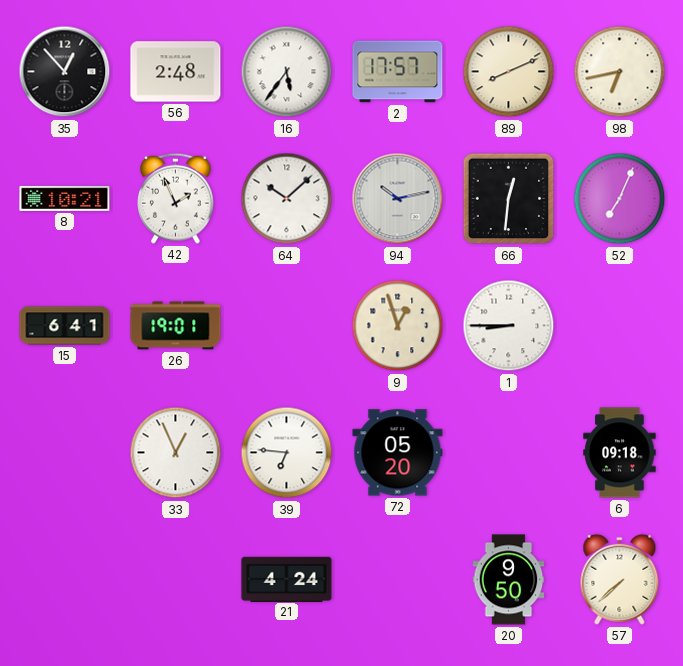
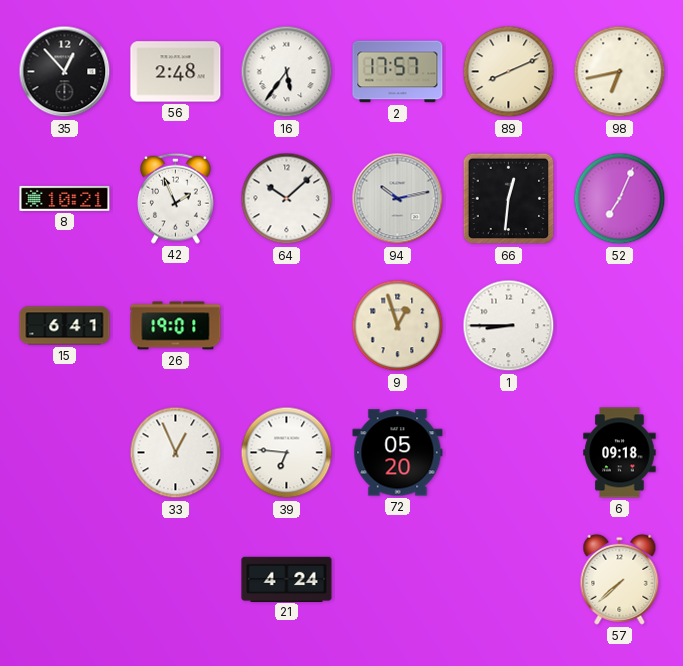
20: 9:50 -> none
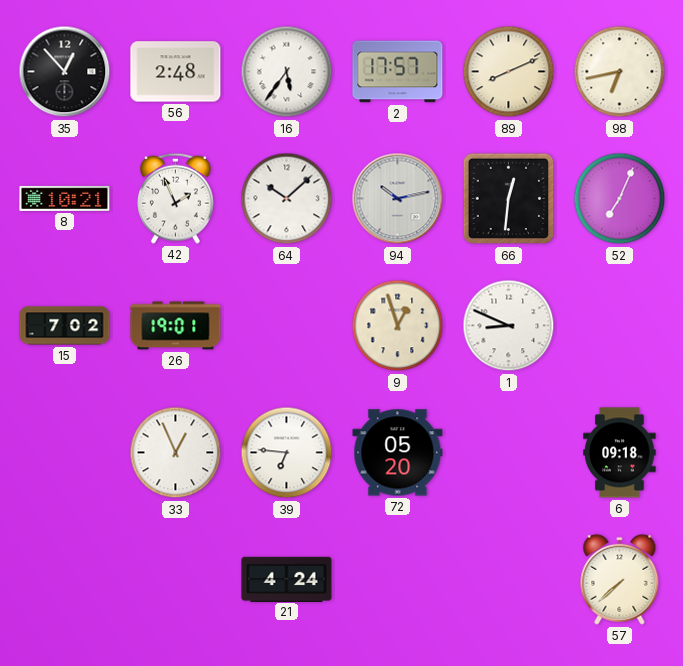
15: 6:41 -> 7:02
1: 8:45 -> 8:49
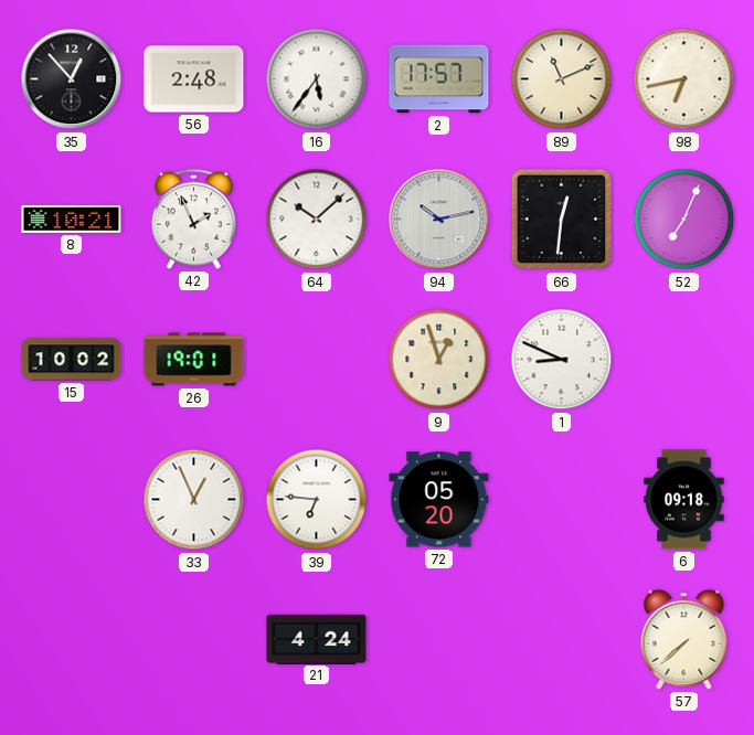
89: 8:11 -> 11:11
15: 7:02 -> 10:02
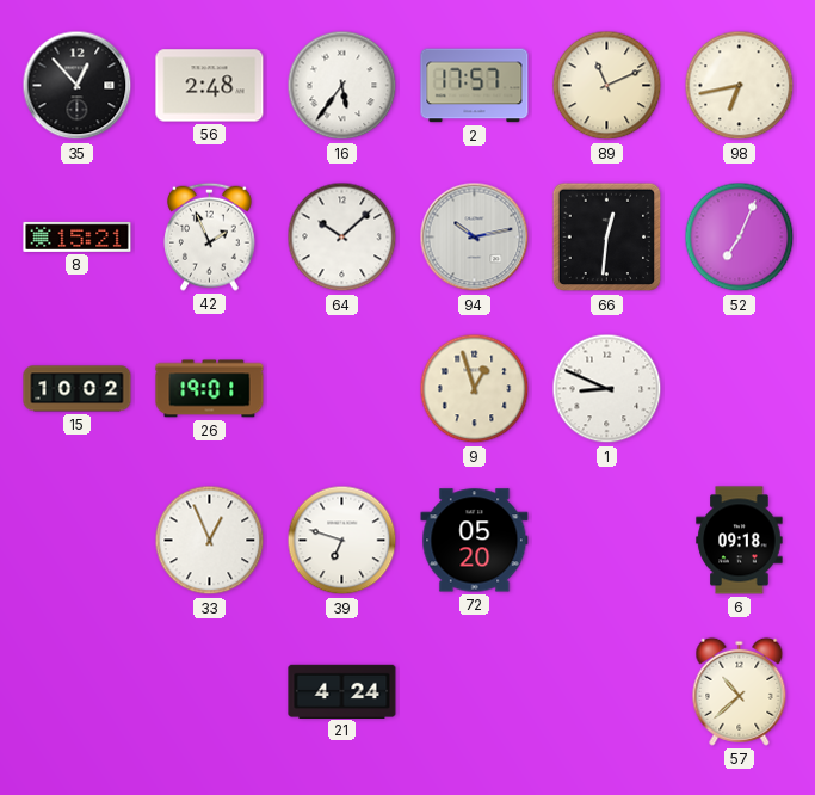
8: 10:21 -> 15:21
39: 6:46 -> 6:48
57: 7:38 -> 10:38
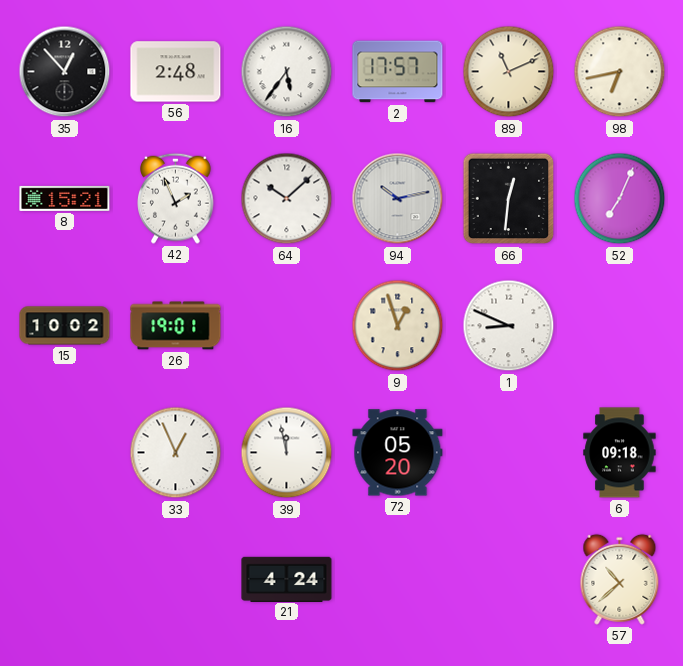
39: 6:48 -> 11:58
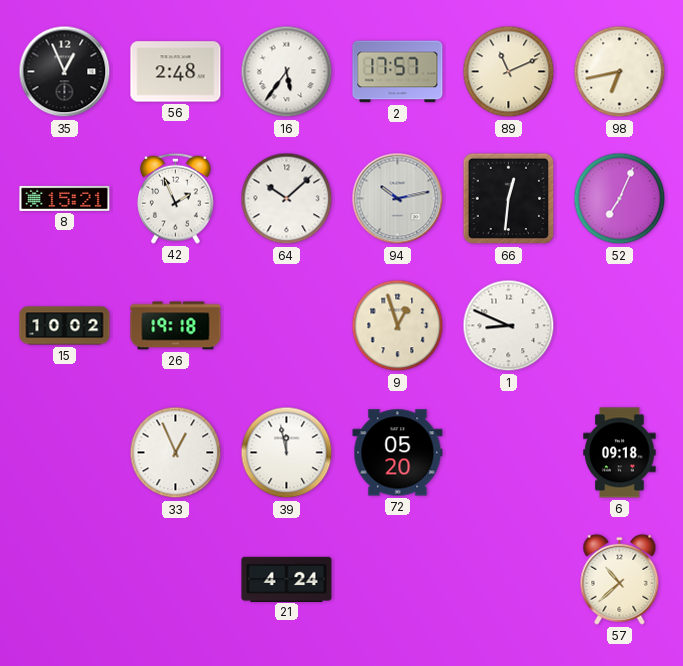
35: 12:53 -> 12:56
26: 19:01 -> 19:18
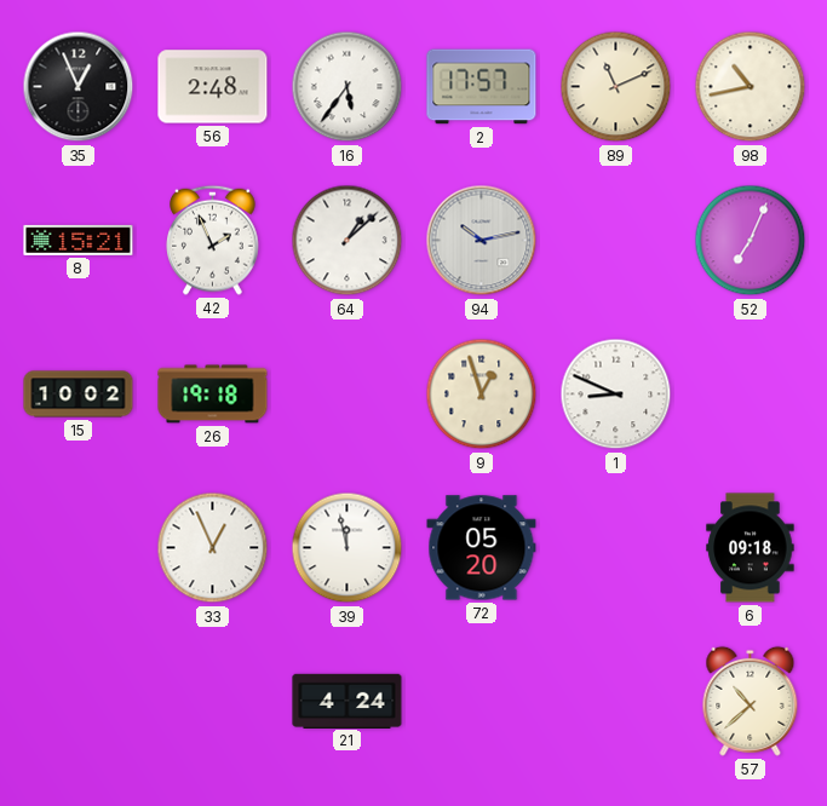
98: 6:43 -> 10:43
64: 10:08 -> 1:08
66: 12:31 -> none
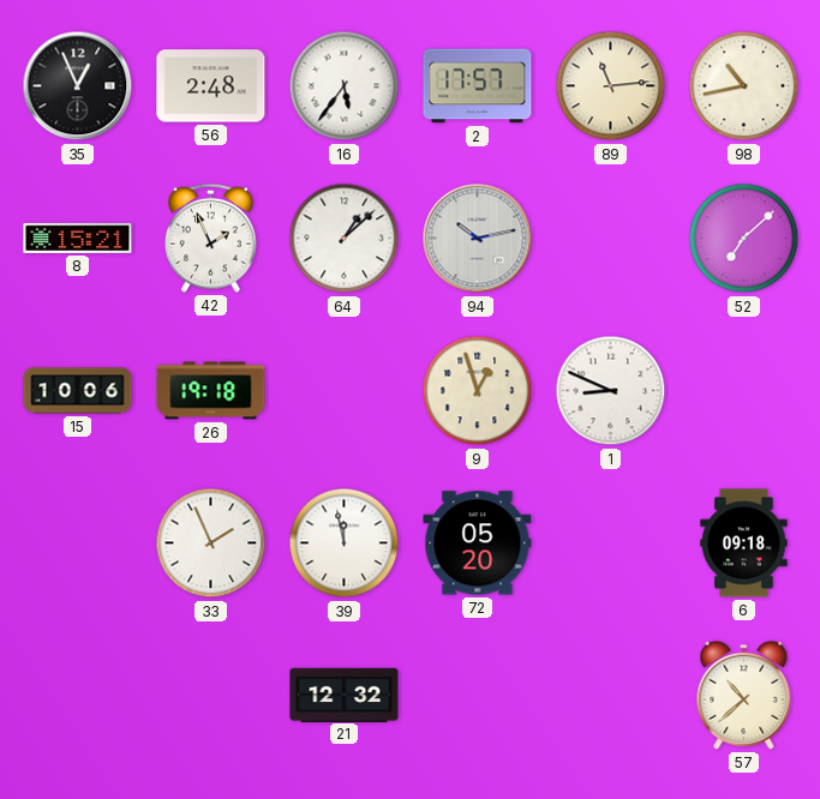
89: 11:11 -> 11:14
52: 7:04 -> 7:08
15: 10:02 -> 10:06
33: 12:56 -> 1:56
21: 4:24 -> 12:32
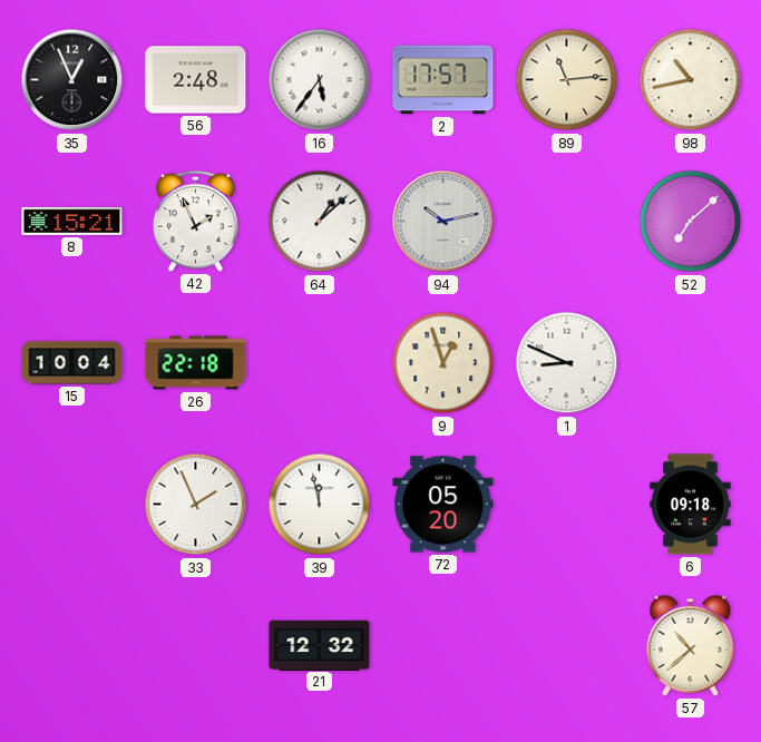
15: 10:06 -> 10:04
26: 19:18 -> 22:18
